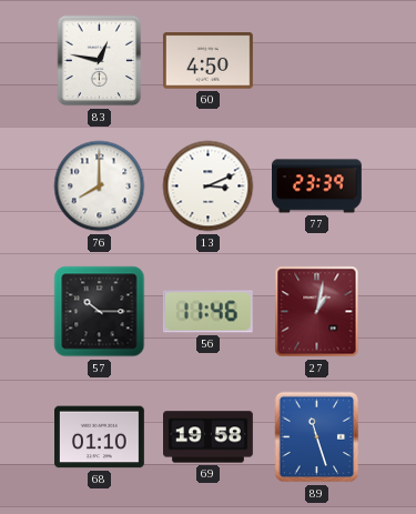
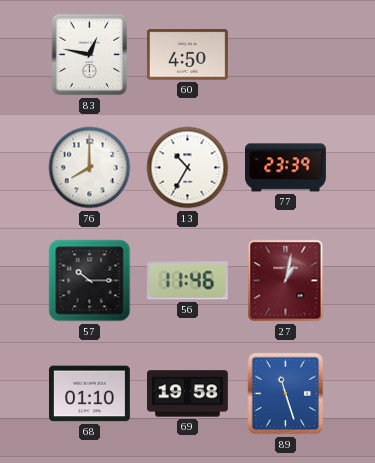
13: 3:11 -> 10:35
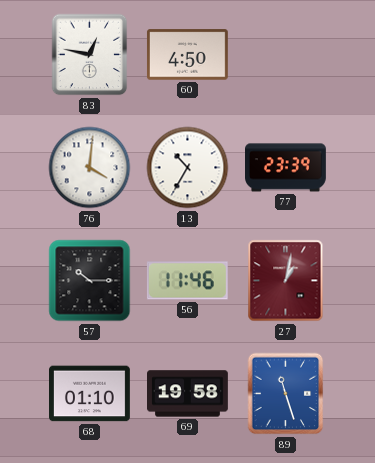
76: 8:00 -> 4:01
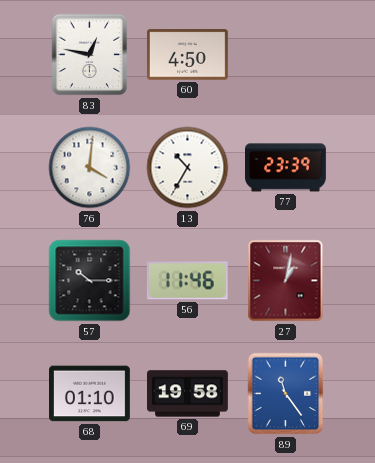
89: 11:27 -> 11:24
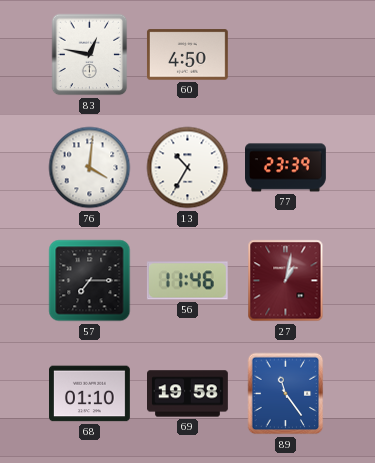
57: 10:15 -> 7:15
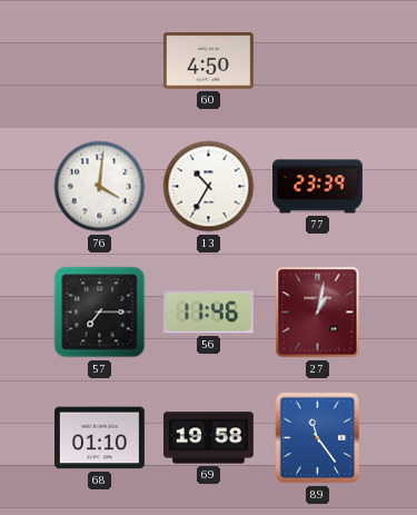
83: 12:47 -> none
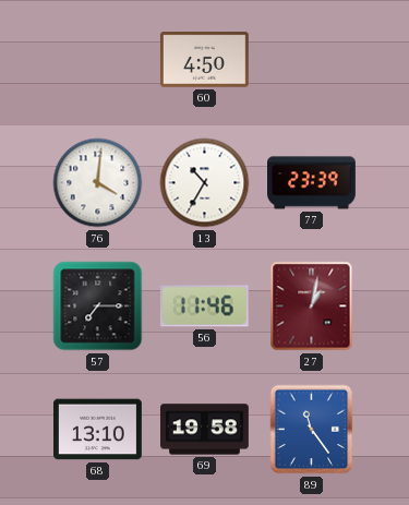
68: 01:10 -> 13:10
